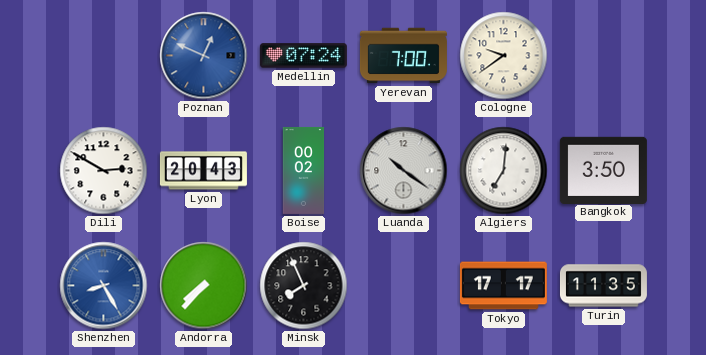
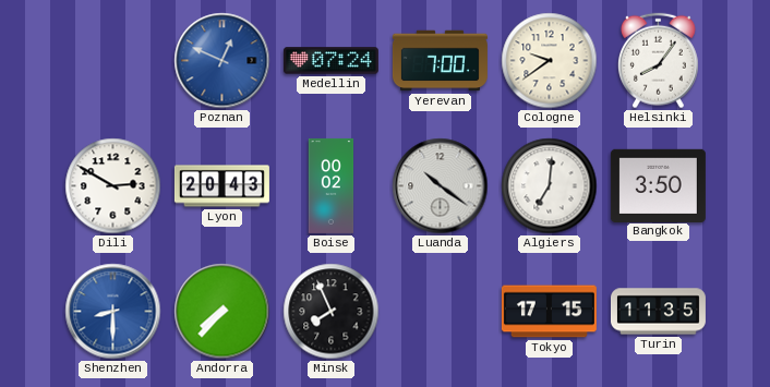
Helsinki: none -> 8:06
Shenzhen: 8:25 -> 8:30
Tokyo: 17:17 -> 17:15
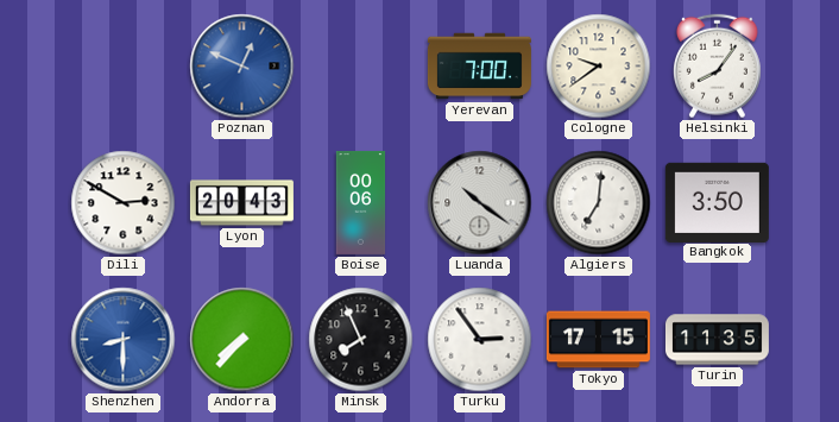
Medellin: 07:24 -> none
Boise: 00:02 -> 00:06
Turku: none -> 2:54
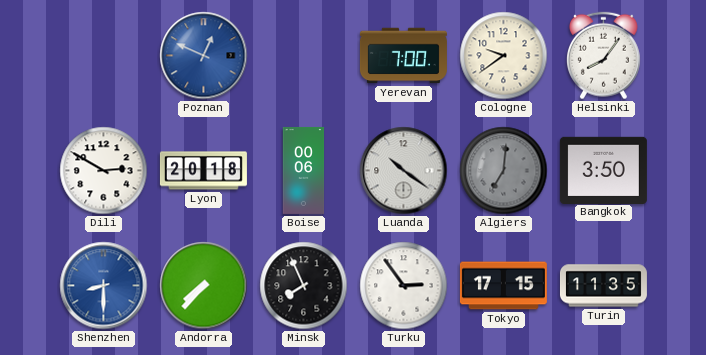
Lyon: 20:43 -> 20:18
Algiers dial: white -> grey
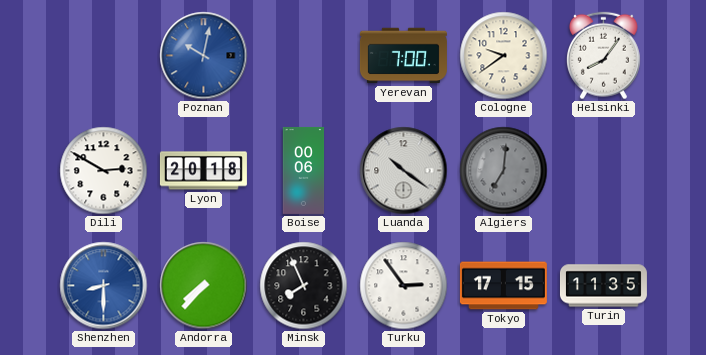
Poznan: 12:49 -> 10:02
Bangkok: 3:50 -> none
